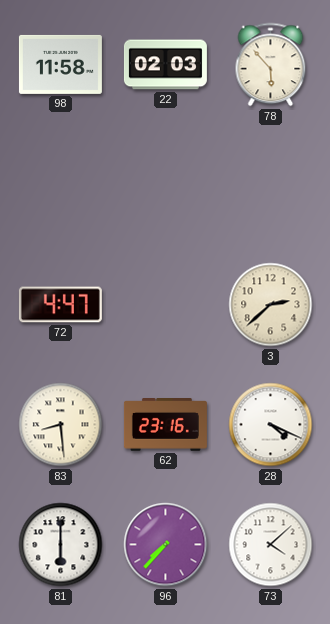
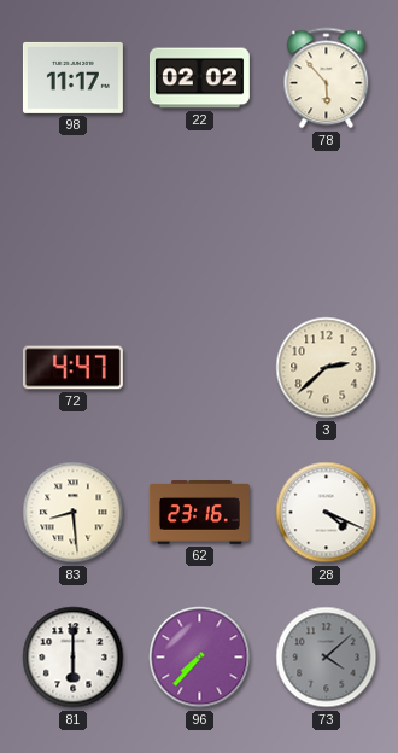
98: 11:58 -> 11:17
22: 02:03 -> 02:02
73 dial: white -> grey
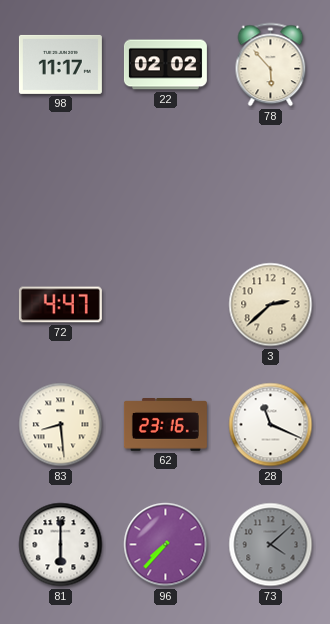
28: 4:19 -> 11:19
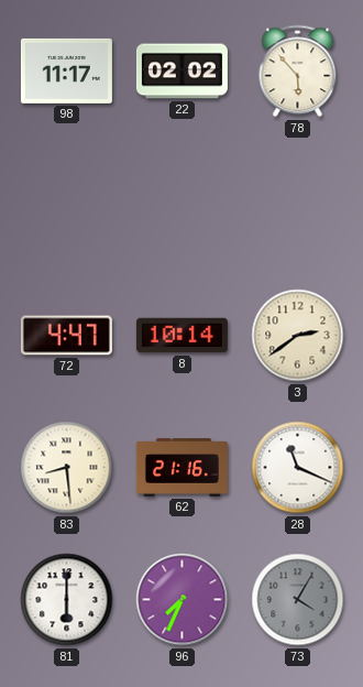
8: none -> 10:14
3: 2:38 -> 2:39
62: 23:16 -> 21:16
96: 7:37 -> 7:34
73: 4:08 -> 4:05
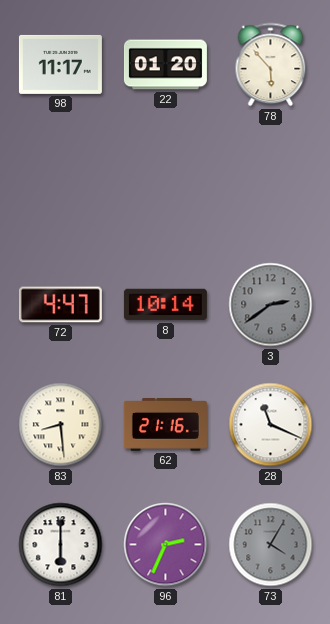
22: 02:02 -> 01:20
3 dial: cream -> grey
96: 7:34 -> 2:34
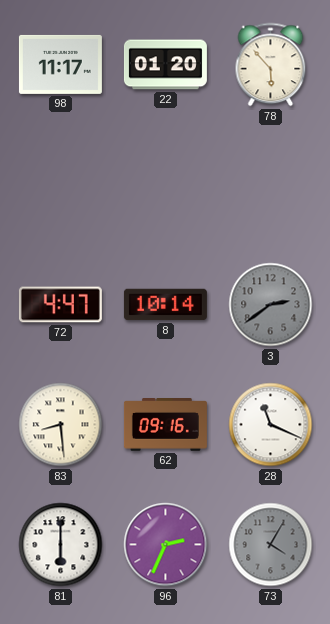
62: 21:16 -> 09:16
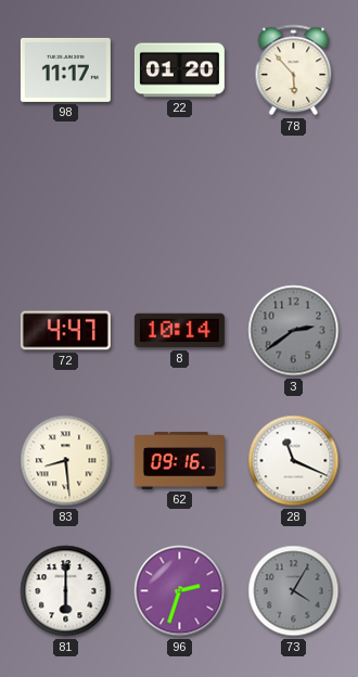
96: 2:34 -> 2:33
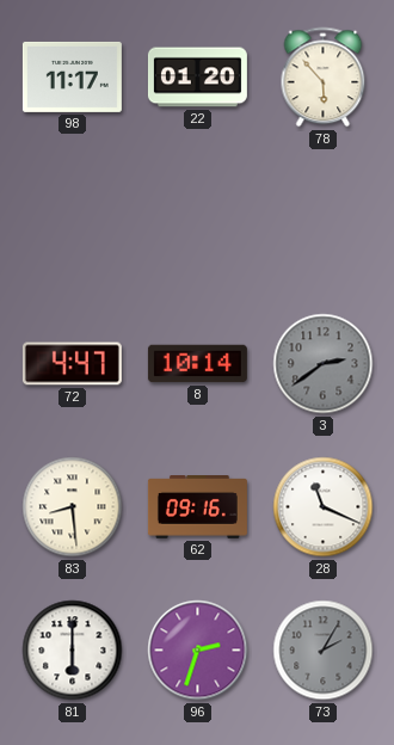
73: 4:05 -> 2:05
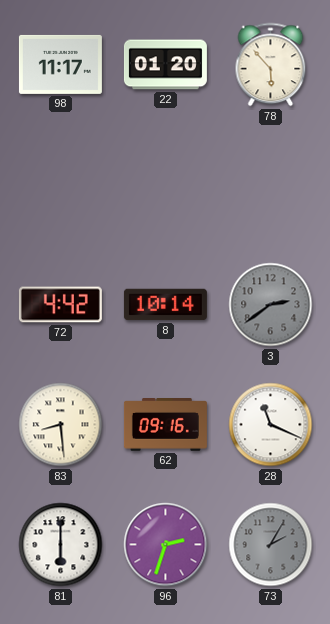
72: 4:47 -> 4:42
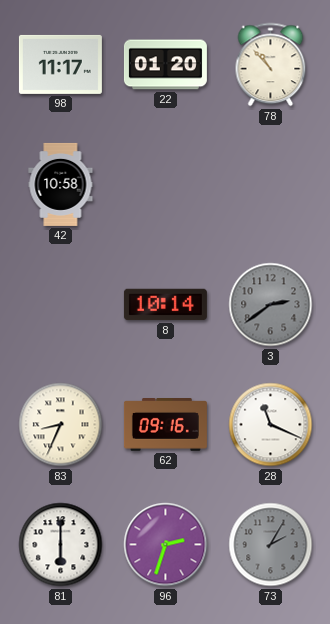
78: 5:53 -> 10:53
42: none -> 10:58
72: 4:42 -> none
83: 8:29 -> 8:34
